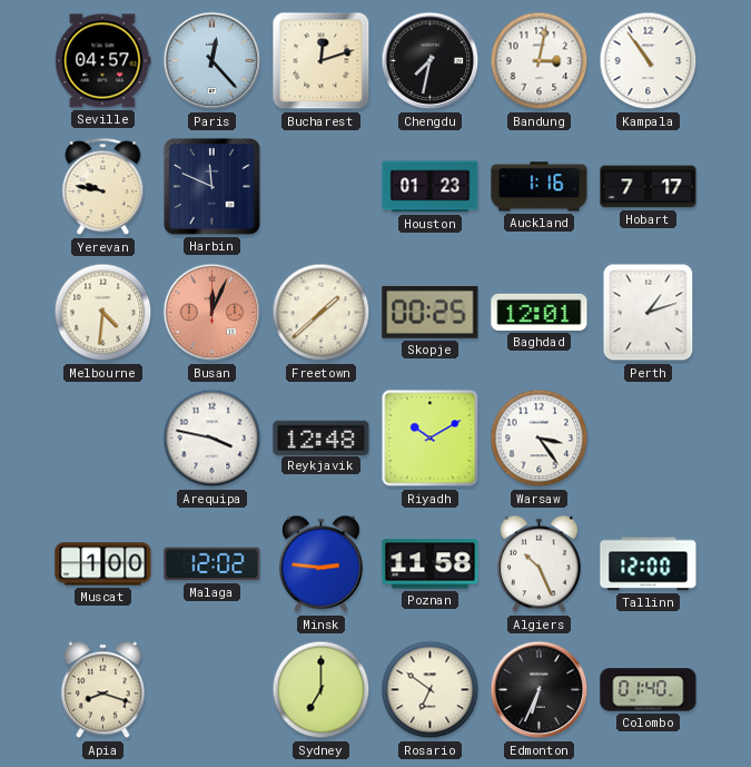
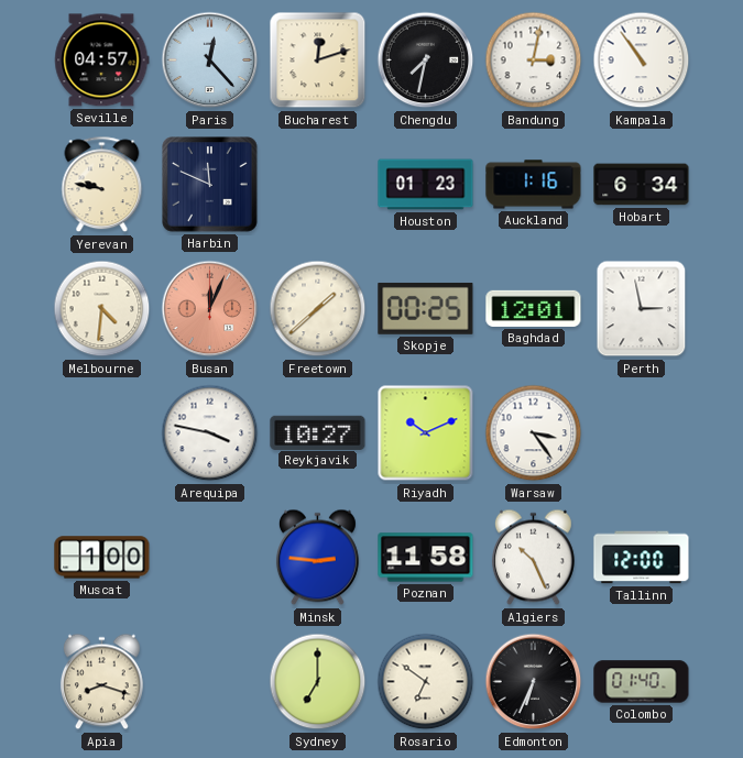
Hobart: 7:17 -> 6:34
Perth: 1:12 -> 2:58
Reykjavik: 12:48 -> 10:27
Riyadh: 10:10 -> 10:11
Malaga: 12:02 -> none
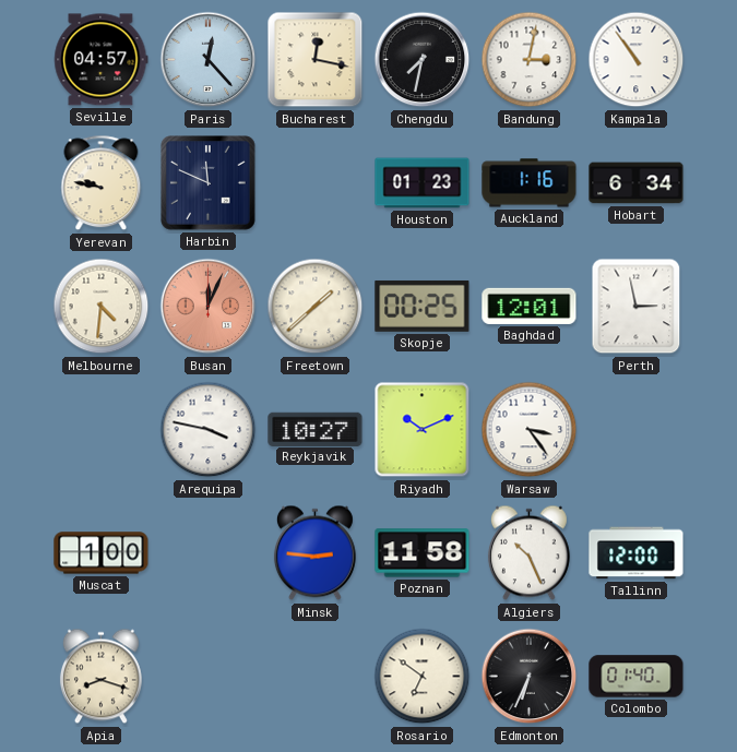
Bucharest: 12:12 -> 12:17
Sydney: 7:00 -> none
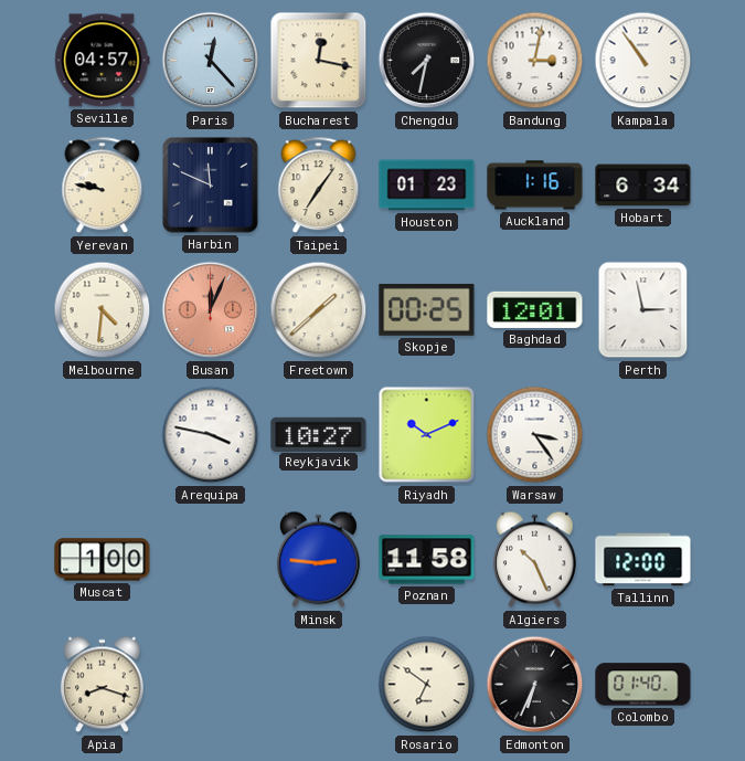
Taipei: none -> 7:06
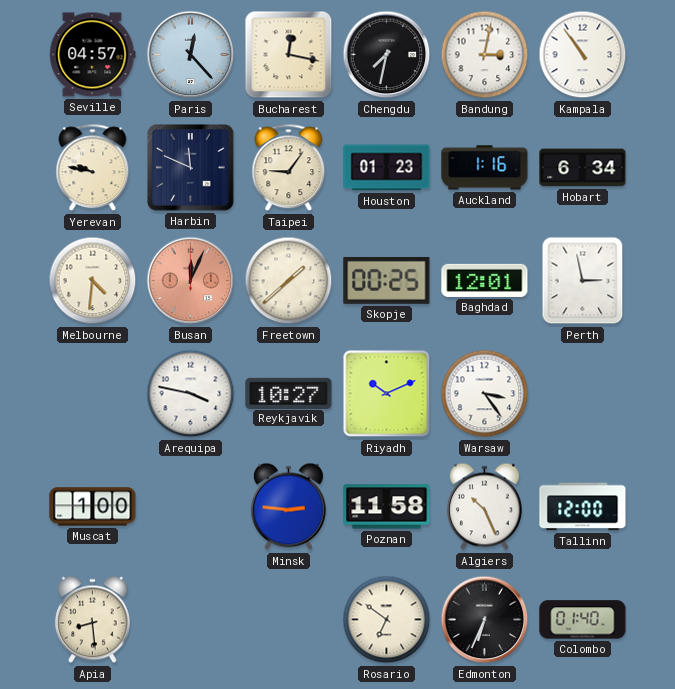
Taipei: 7:06 -> 9:06
Apia: 8:18 -> 8:29
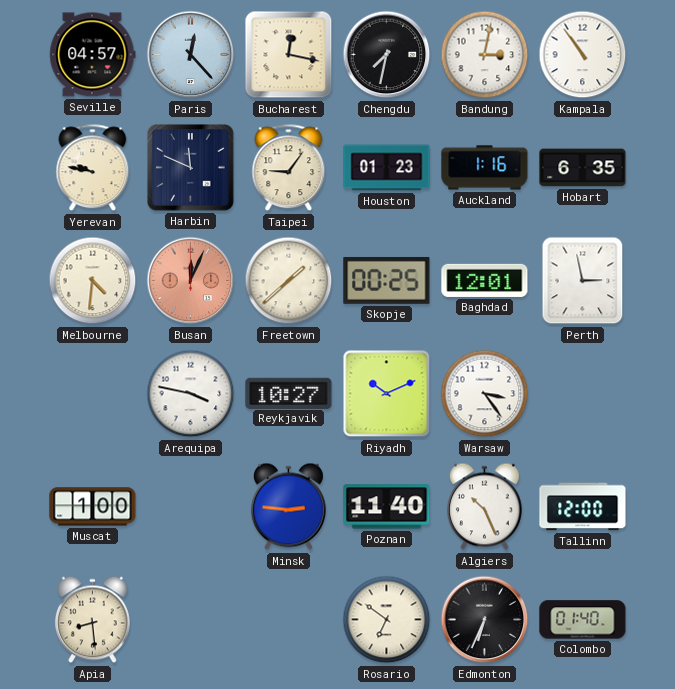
Hobart: 6:34 -> 6:35
Poznan: 11:58 -> 11:40
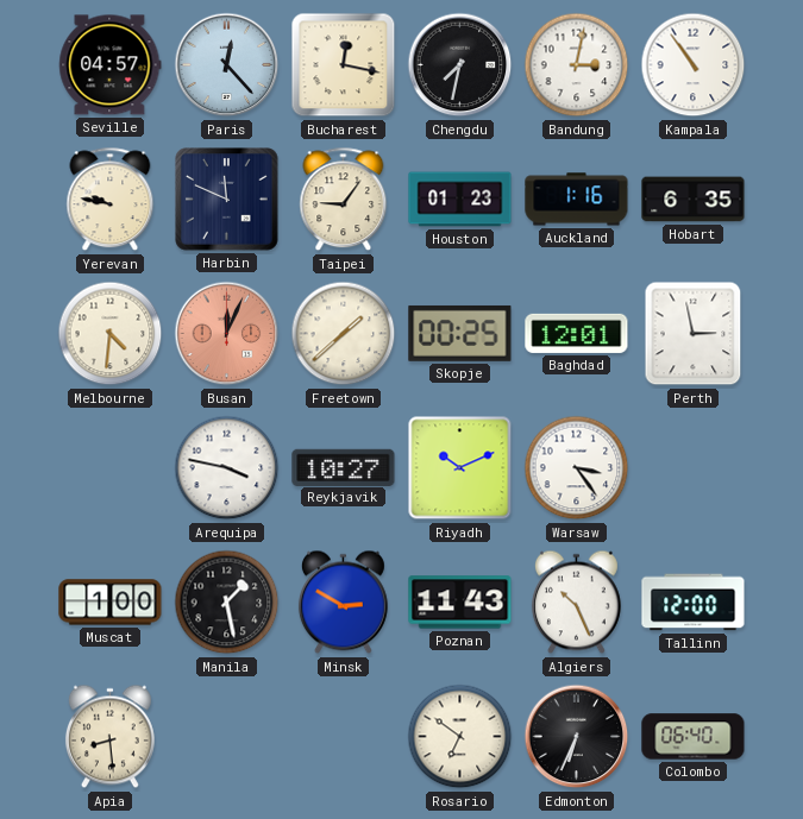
Manila: none -> 1:28
Minsk: 2:46 -> 2:50
Poznan: 11:40 -> 11:43
Colombo: 01:40 -> 06:40
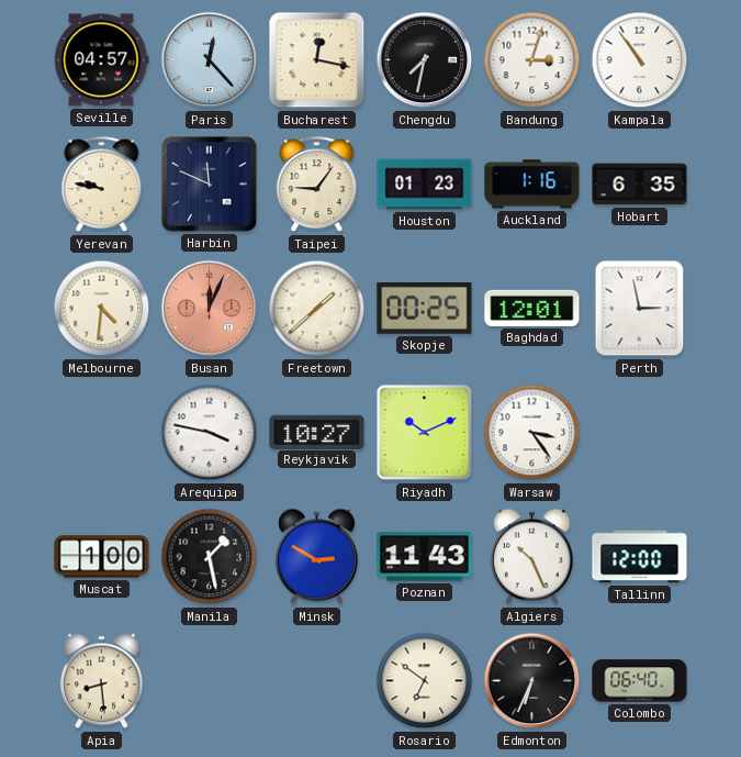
Bandung: 3:02 -> 3:03
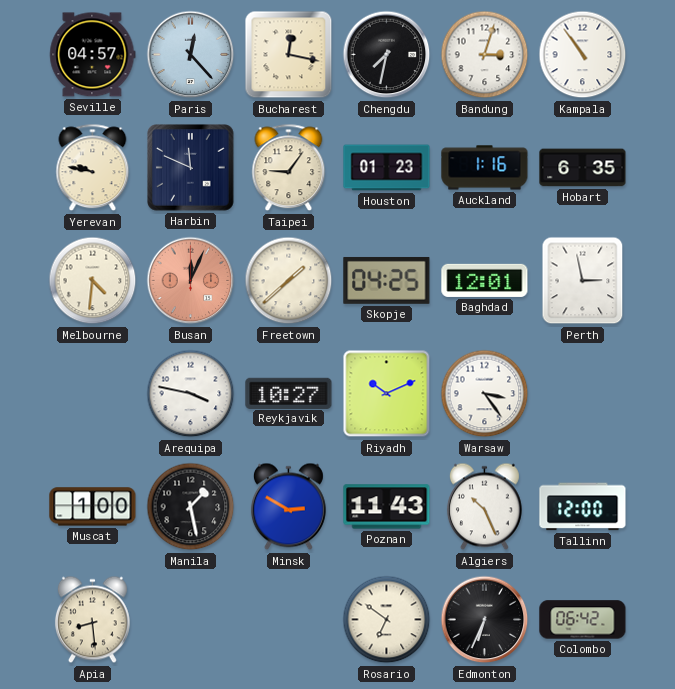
Skopje: 00:25 -> 04:25
Colombo: 06:40 -> 06:42
